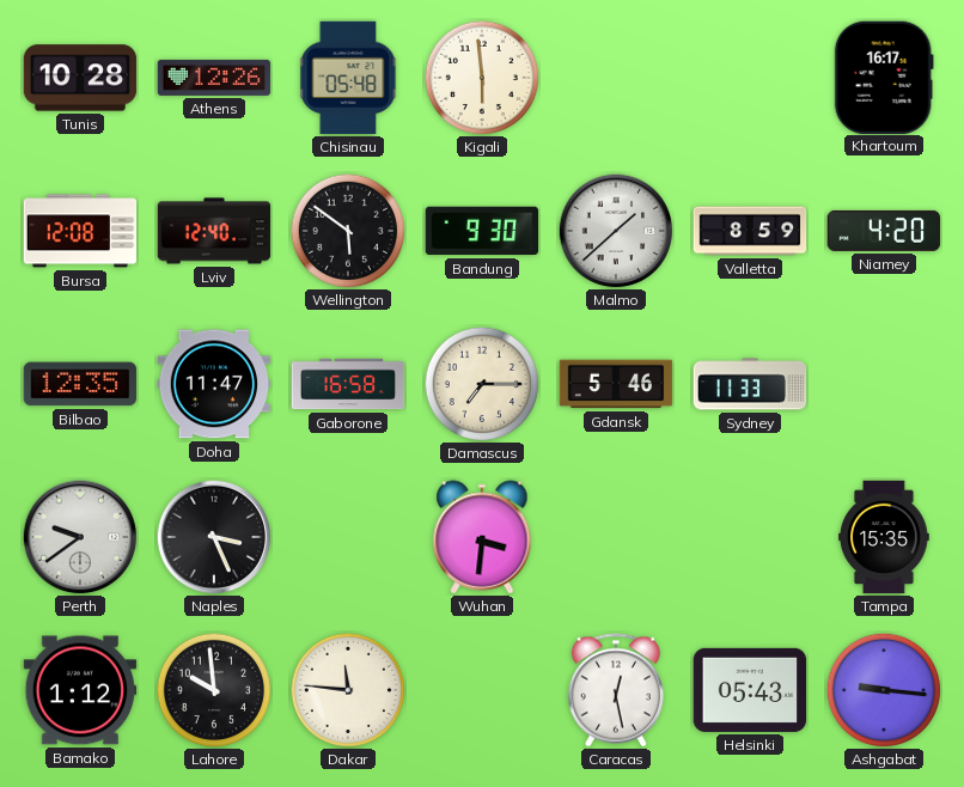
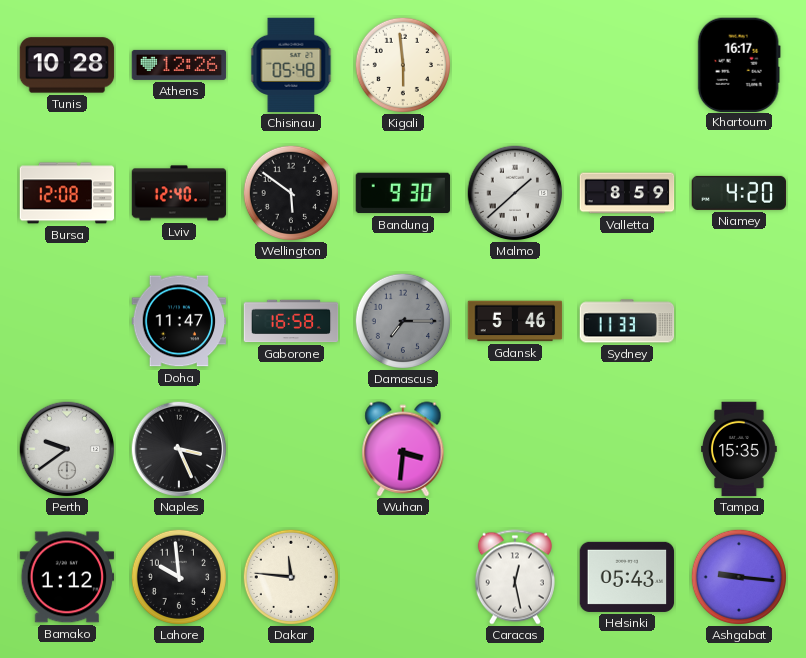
Bilbao: 12:35 -> none
Damascus dial: cream -> grey
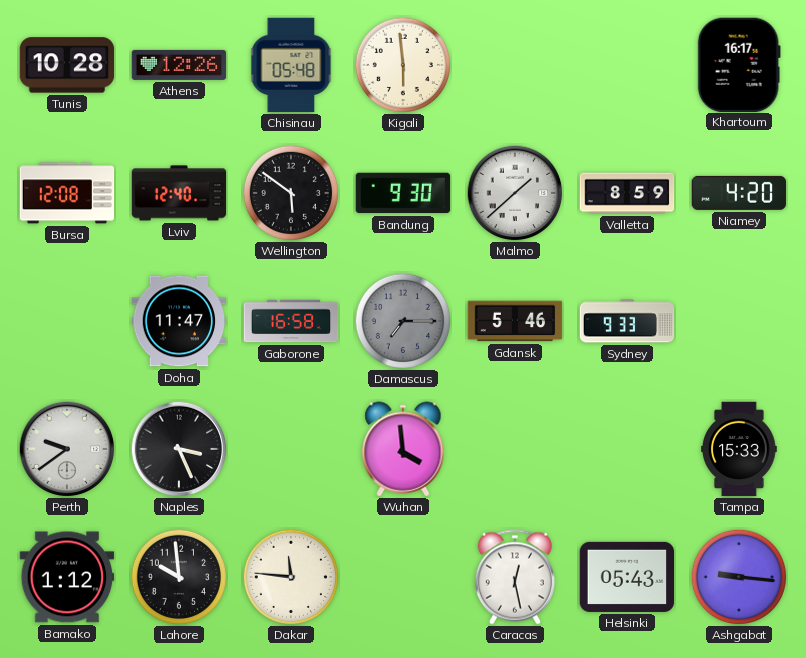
Sydney: 11:33 -> 9:33
Wuhan: 3:31 -> 3:59
Tampa: 15:35 -> 15:33
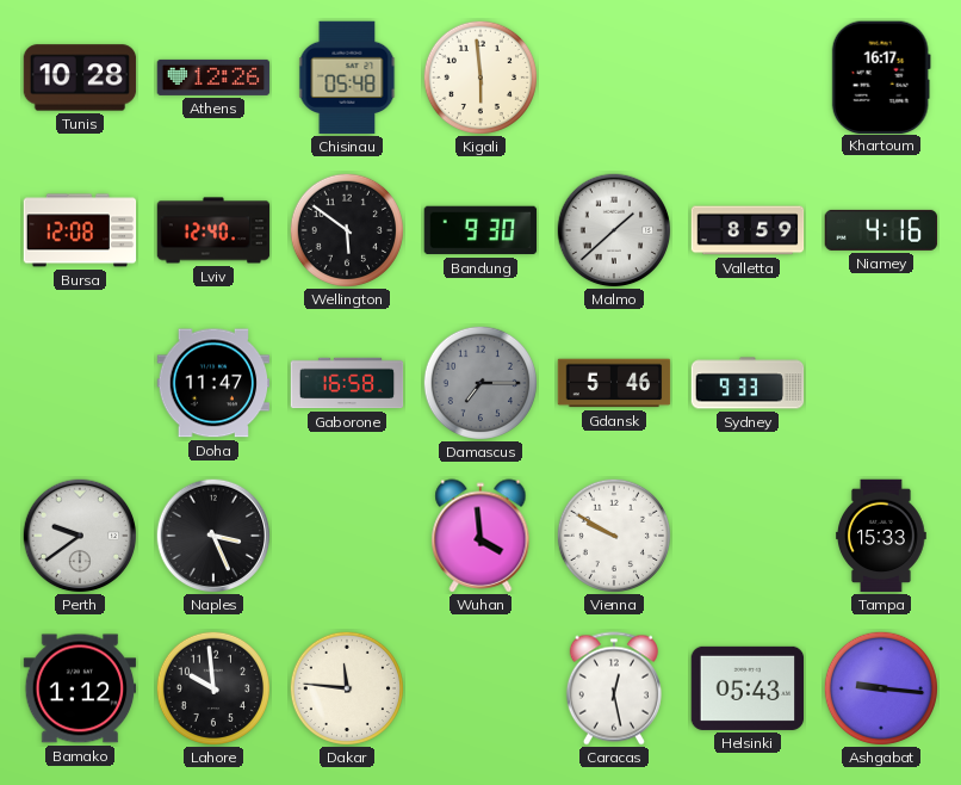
Niamey: 4:20 -> 4:16
Vienna: none -> 9:50
